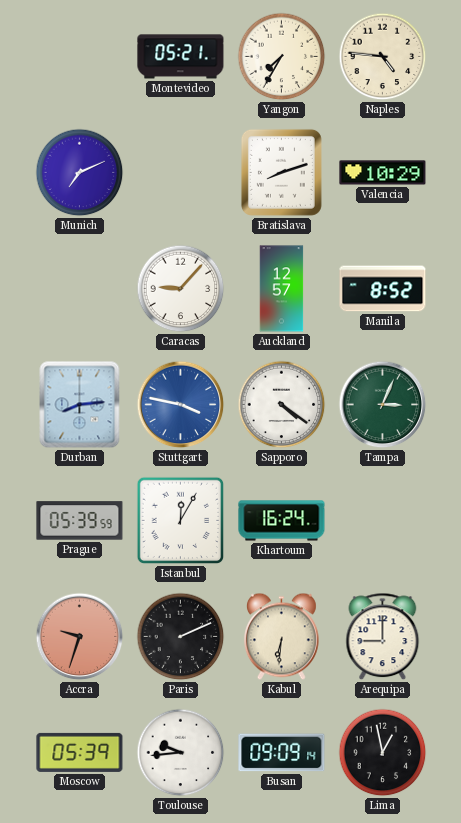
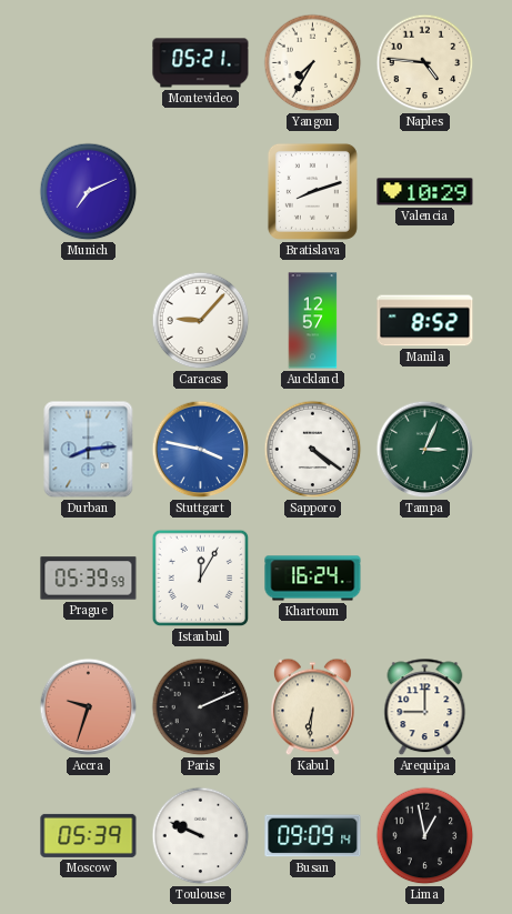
Toulouse: 9:44 -> 9:49
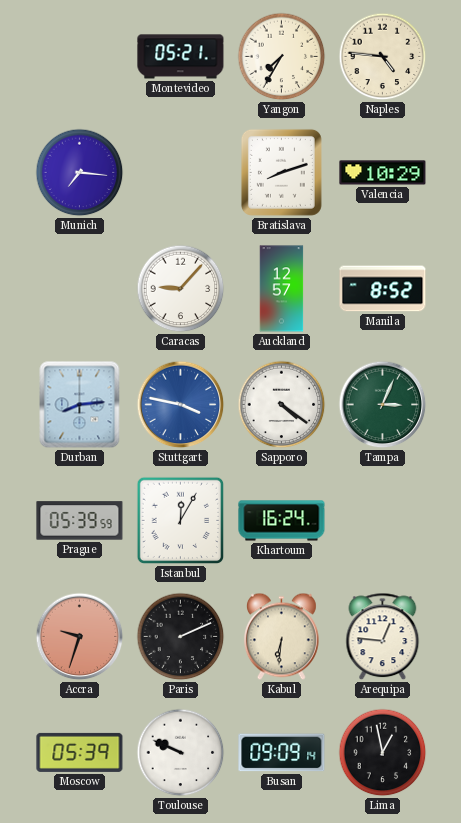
Munich: 7:11 -> 7:16
Arequipa: 9:00 -> 12:46
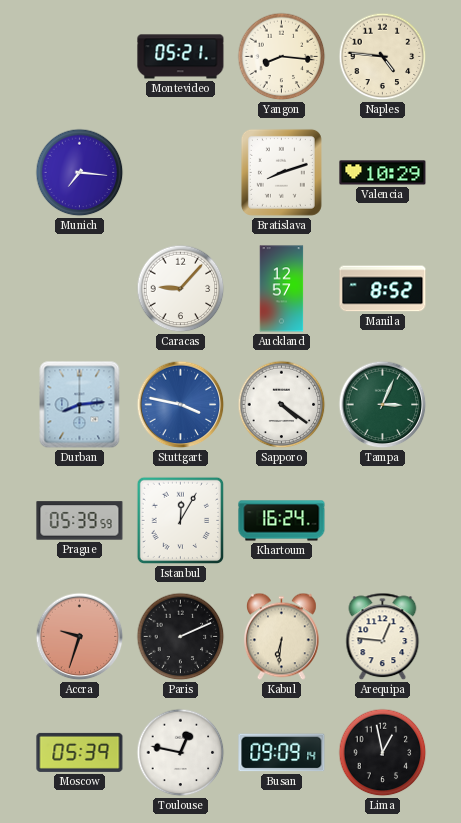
Yangon: 7:35 -> 8:16
Toulouse: 9:49 -> 12:47
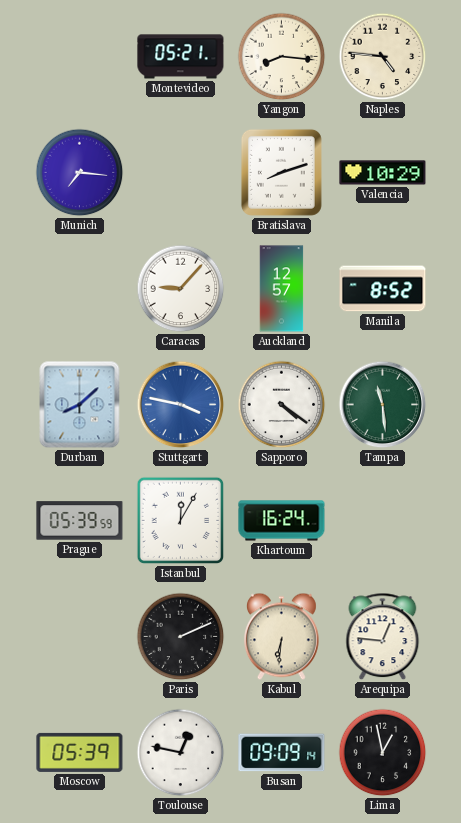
Durban: 8:14 -> 8:08
Tampa: 3:04 -> 11:29
Accra: 9:33 -> none
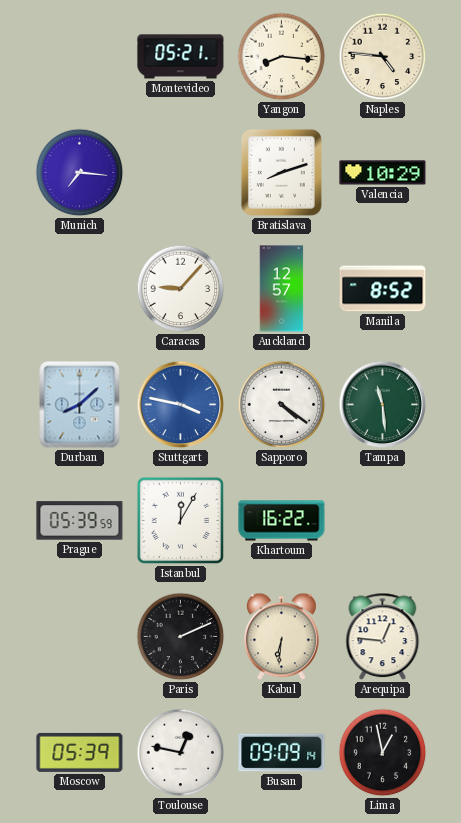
Khartoum: 16:24 -> 16:22
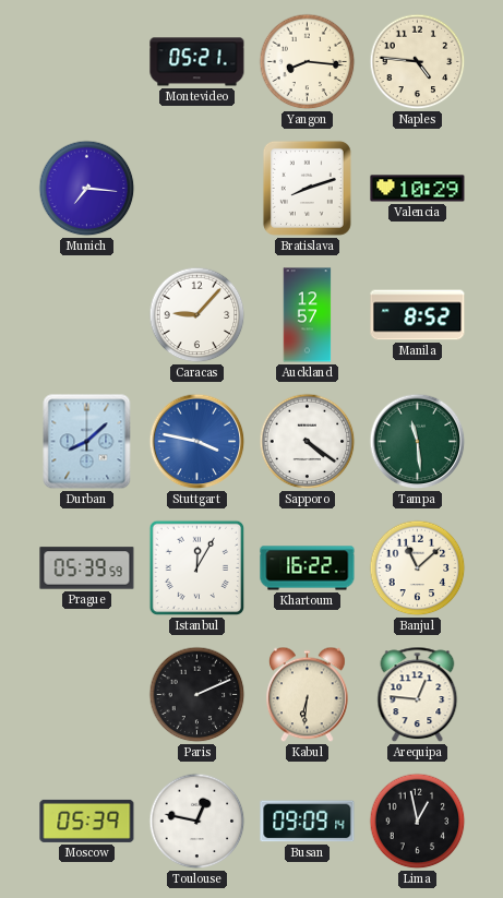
Banjul: none -> 11:08
